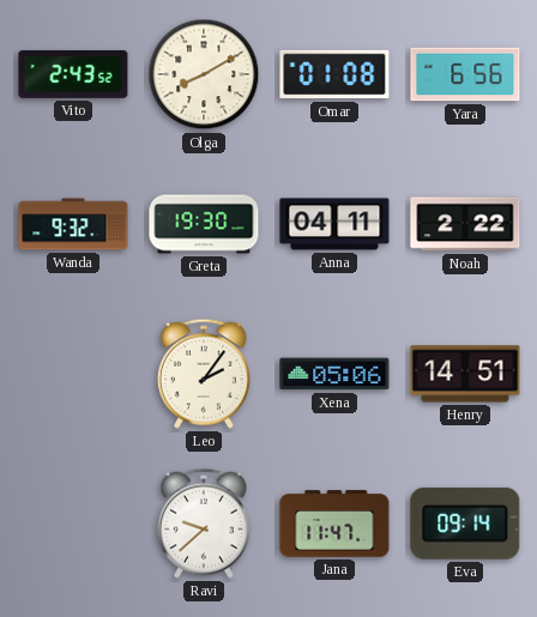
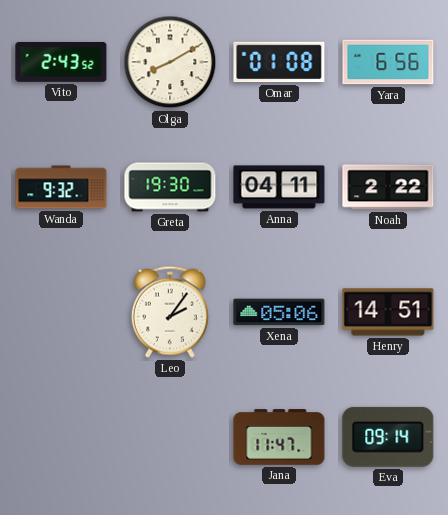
Ravi: 9:38 -> none
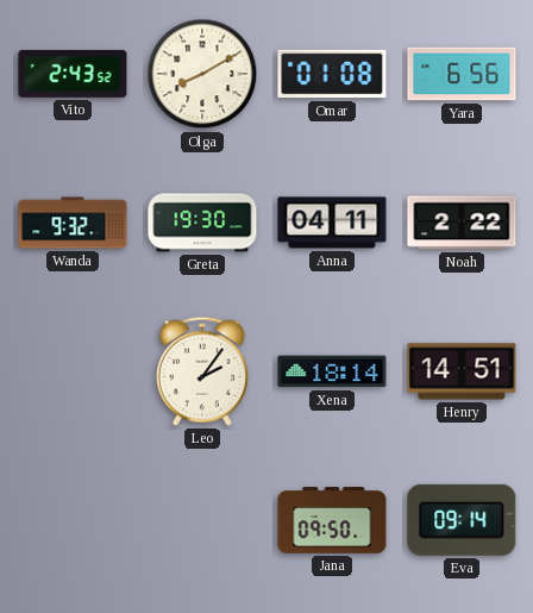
Xena: 05:06 -> 18:14
Jana: 11:47 -> 09:50
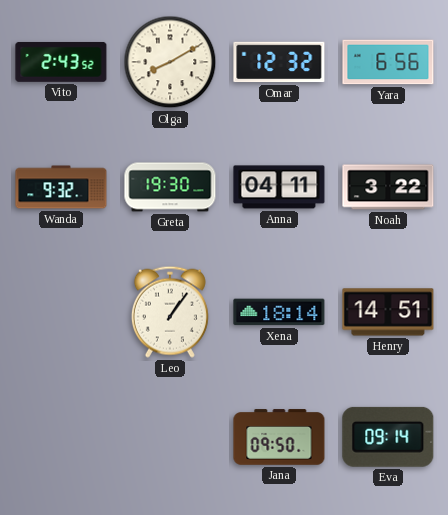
Omar: 01:08 -> 12:32
Noah: 2:22 -> 3:22
Leo: 2:06 -> 1:06
